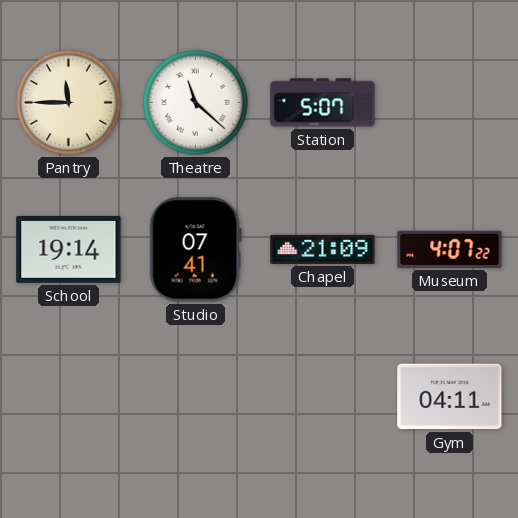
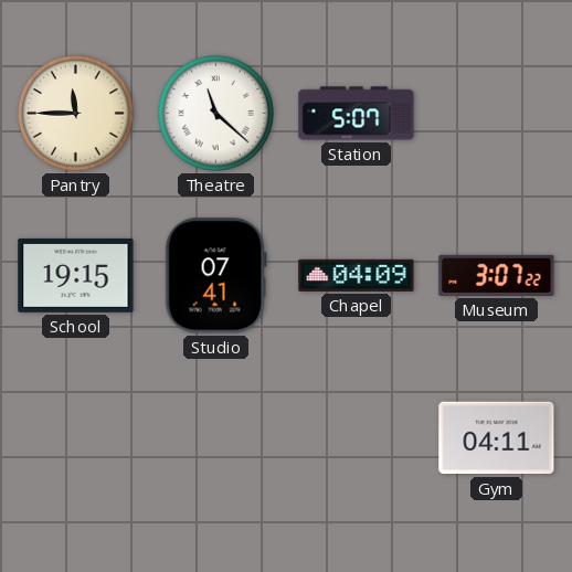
School: 19:14 -> 19:15
Chapel: 21:09 -> 04:09
Museum: 4:07 -> 3:07
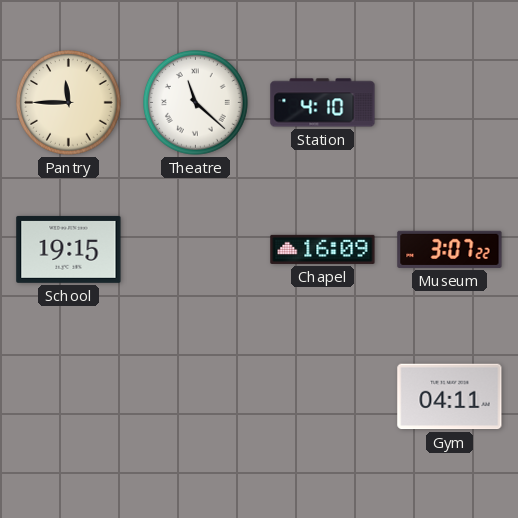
Station: 5:07 -> 4:10
Studio: 07:41 -> none
Chapel: 04:09 -> 16:09
